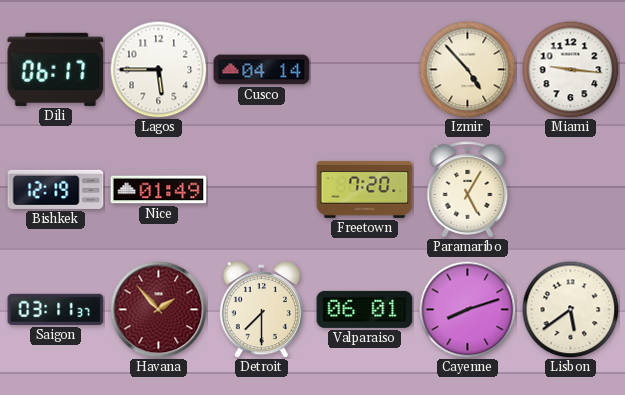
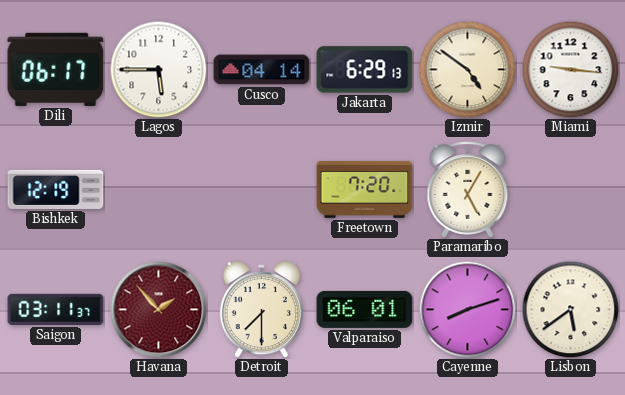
Jakarta: none -> 6:29
Izmir: 4:53 -> 4:51
Nice: 01:49 -> none
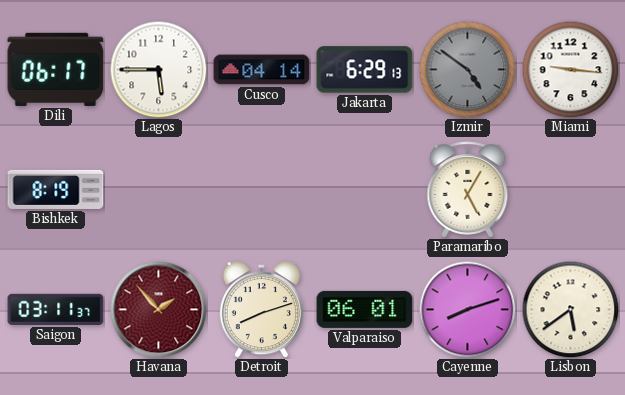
Izmir dial: cream -> grey
Bishkek: 12:19 -> 8:19
Freetown: 7:20 -> none
Detroit: 7:30 -> 8:12
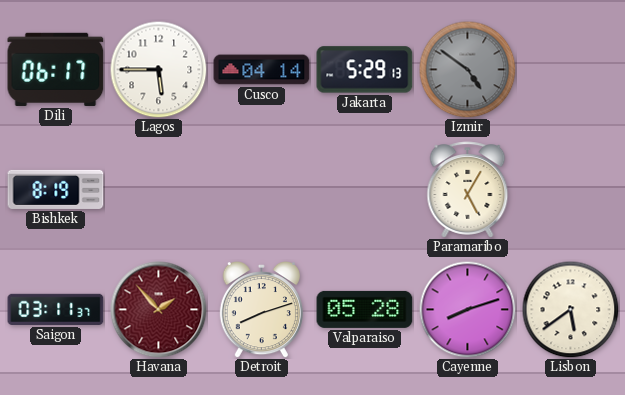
Jakarta: 6:29 -> 5:29
Miami: 9:16 -> none
Valparaiso: 06:01 -> 05:28
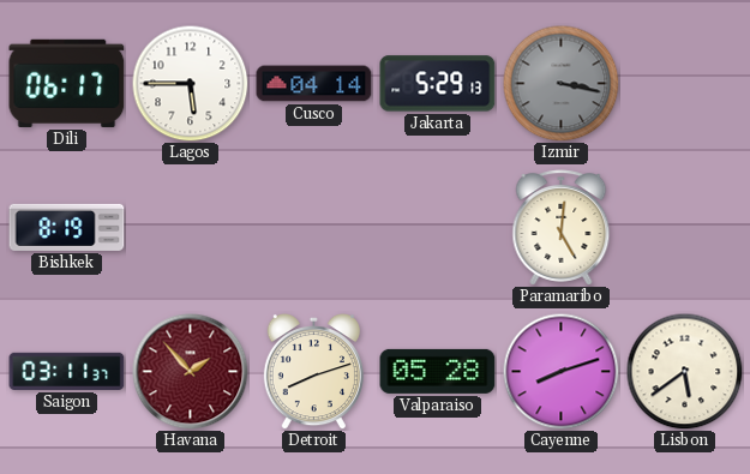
Izmir: 4:51 -> 3:17
Paramaribo: 5:05 -> 5:01
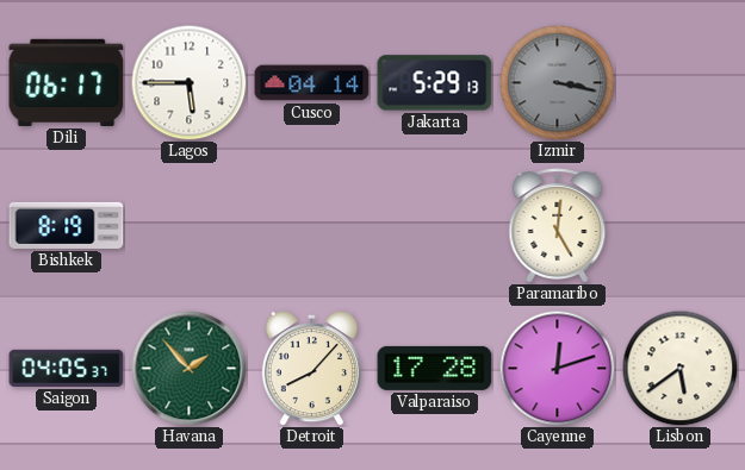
Saigon: 03:11 -> 04:05
Havana dial: burgundy -> green
Detroit: 8:12 -> 8:07
Valparaiso: 05:28 -> 17:28
Cayenne: 8:12 -> 12:12
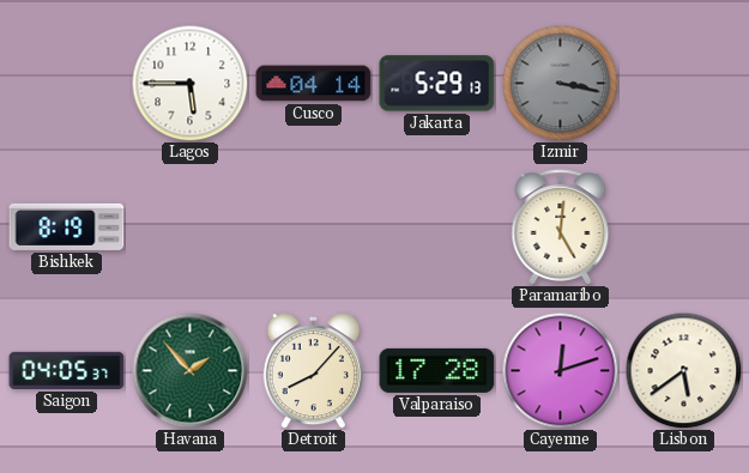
Dili: 06:17 -> none
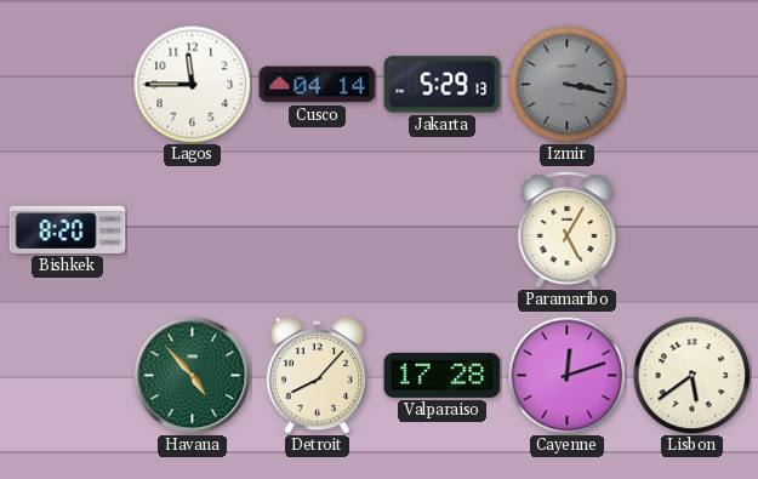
Lagos: 5:45 -> 11:45
Bishkek: 8:19 -> 8:20
Paramaribo: 5:01 -> 5:05
Saigon: 04:05 -> none
Havana: 1:53 -> 4:53
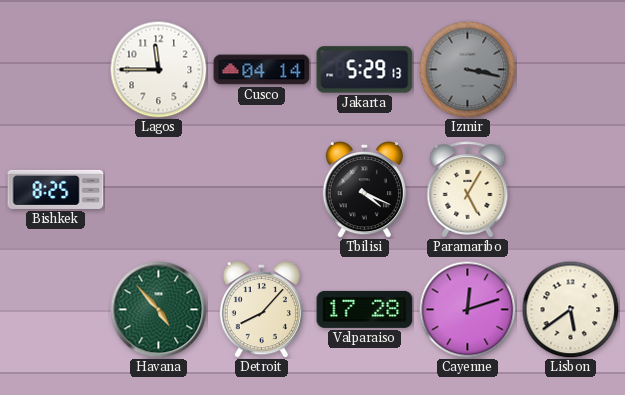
Bishkek: 8:20 -> 8:25
Tbilisi: none -> 4:19
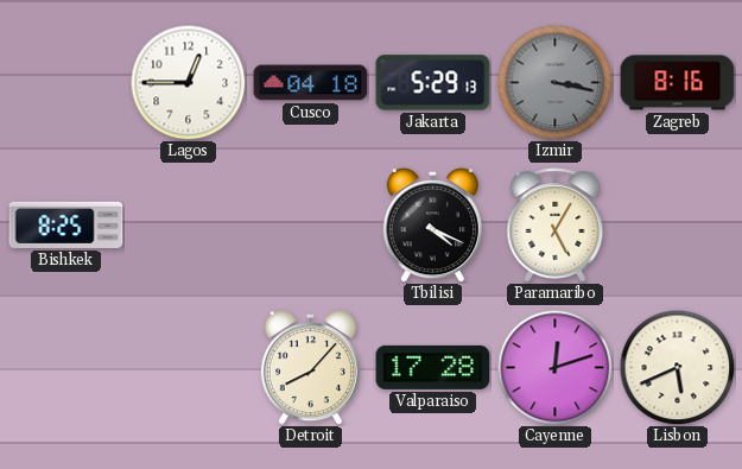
Lagos: 11:45 -> 12:45
Cusco: 04:14 -> 04:18
Zagreb: none -> 8:16
Havana: 4:53 -> none
Lisbon: 5:39 -> 5:41
